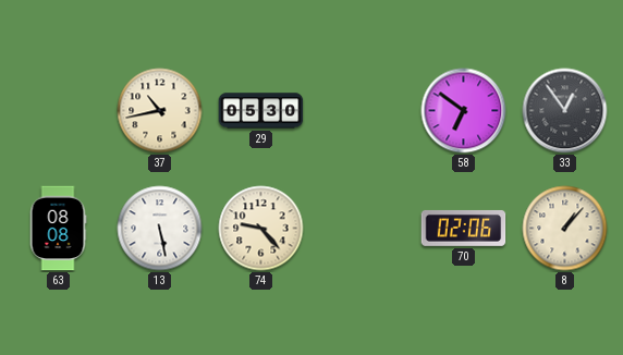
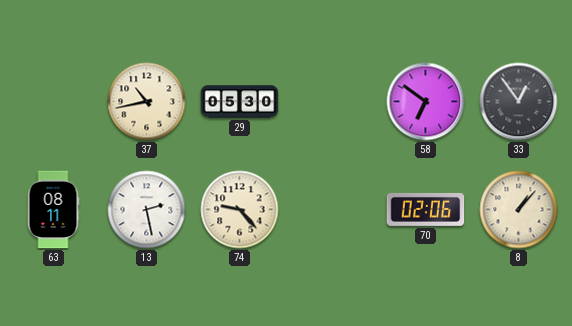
63: 08:08 -> 08:11
13: 5:28 -> 2:28
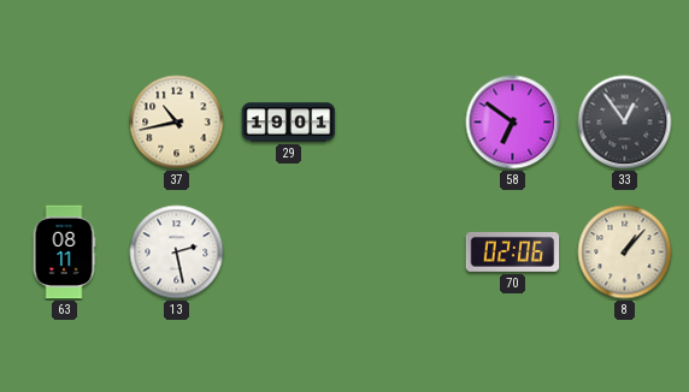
29: 05:30 -> 19:01
74: 9:23 -> none
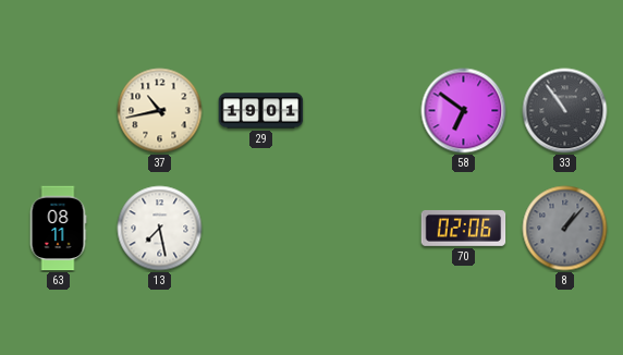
33: 12:54 -> 10:54
13: 2:28 -> 7:28
8 dial: cream -> grey
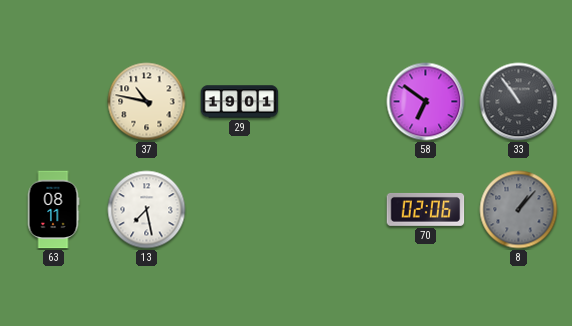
37: 10:43 -> 10:47
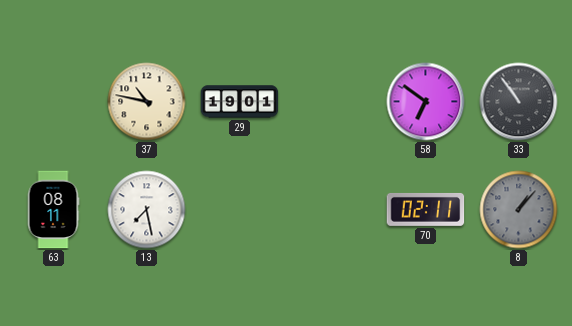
70: 02:06 -> 02:11
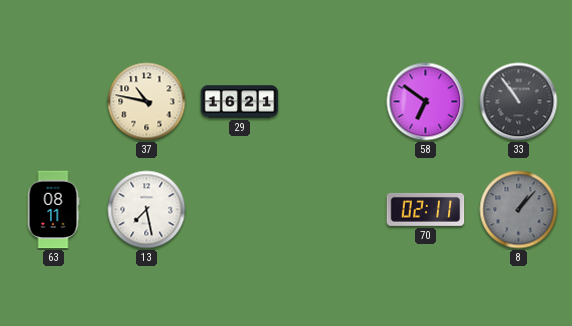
29: 19:01 -> 16:21
